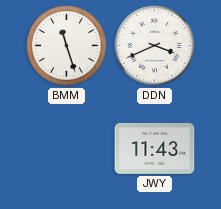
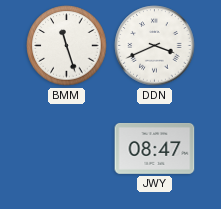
JWY: 11:43 -> 08:47
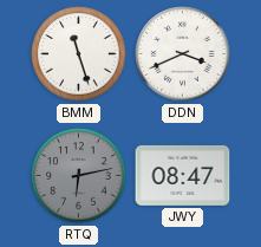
RTQ: none -> 6:13
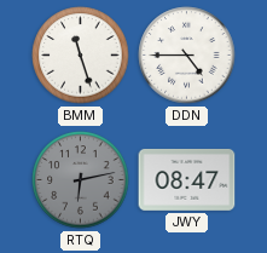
DDN: 3:41 -> 4:45
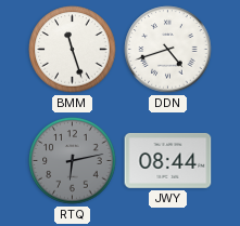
DDN: 4:45 -> 4:42
JWY: 08:47 -> 08:44
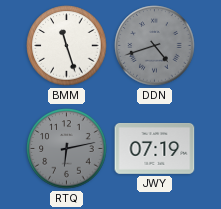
DDN dial: white -> grey
JWY: 08:44 -> 07:19
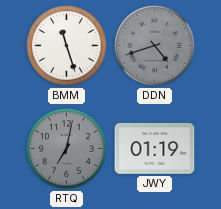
RTQ: 6:13 -> 7:02
JWY: 07:19 -> 01:19
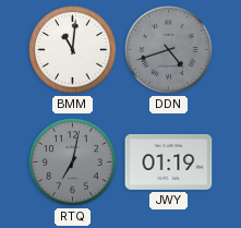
BMM: 11:27 -> 11:01
